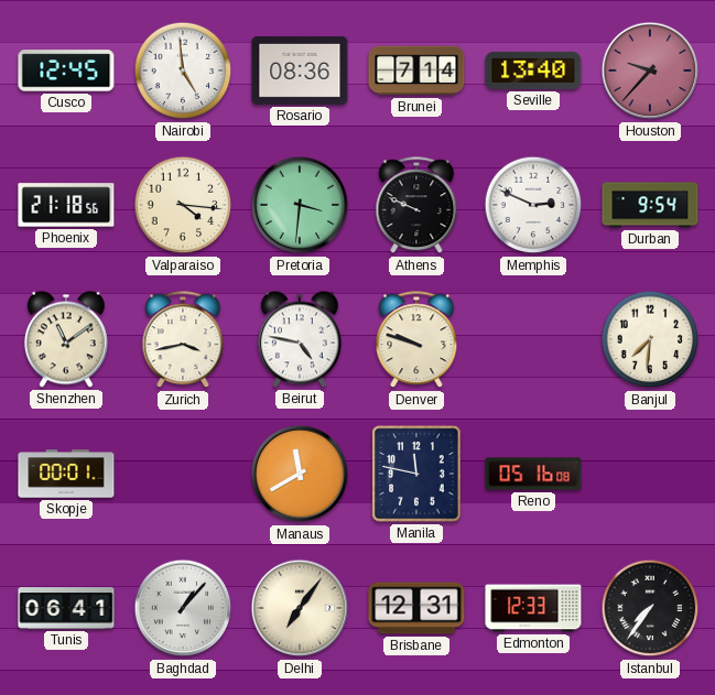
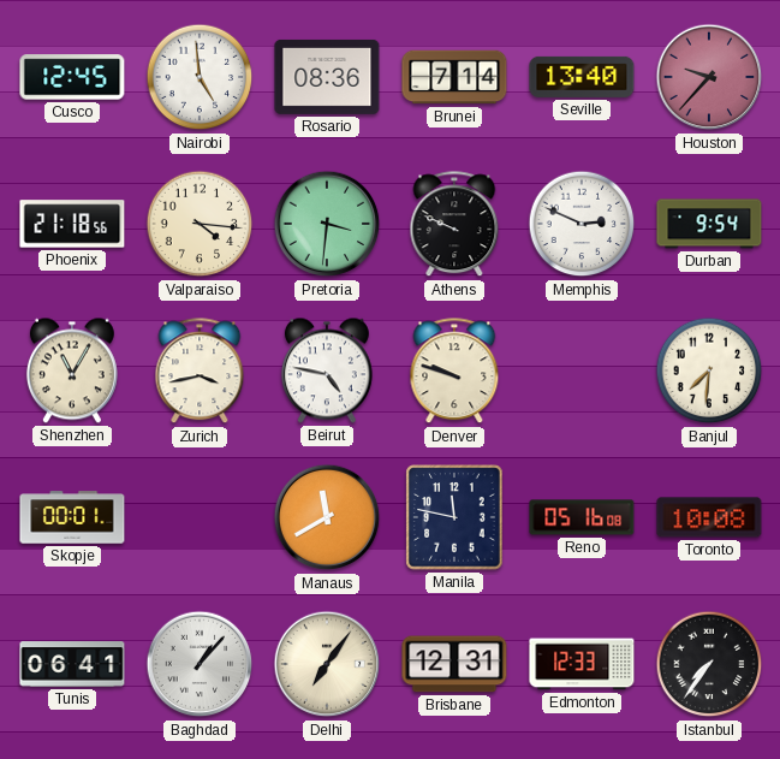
Shenzhen: 11:09 -> 11:05
Toronto: none -> 10:08
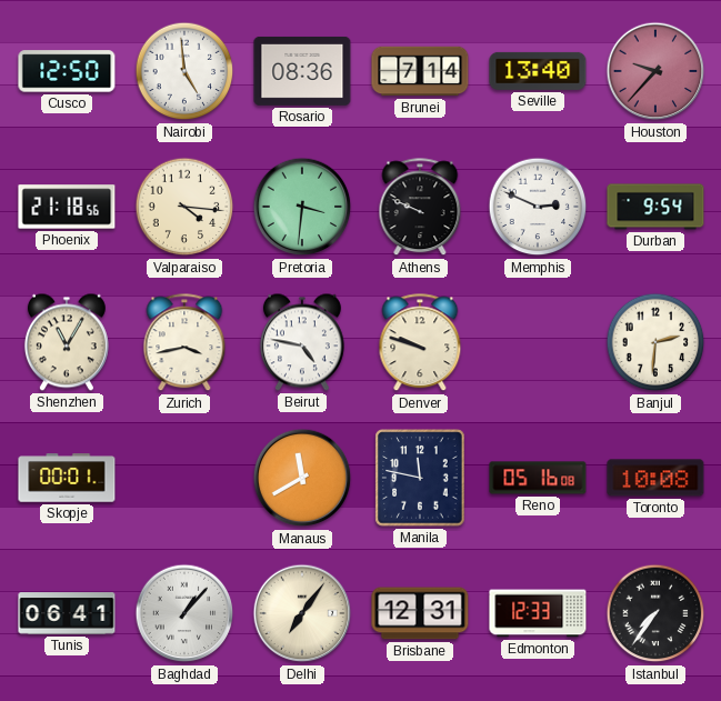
Cusco: 12:45 -> 12:50
Banjul: 7:31 -> 2:31
